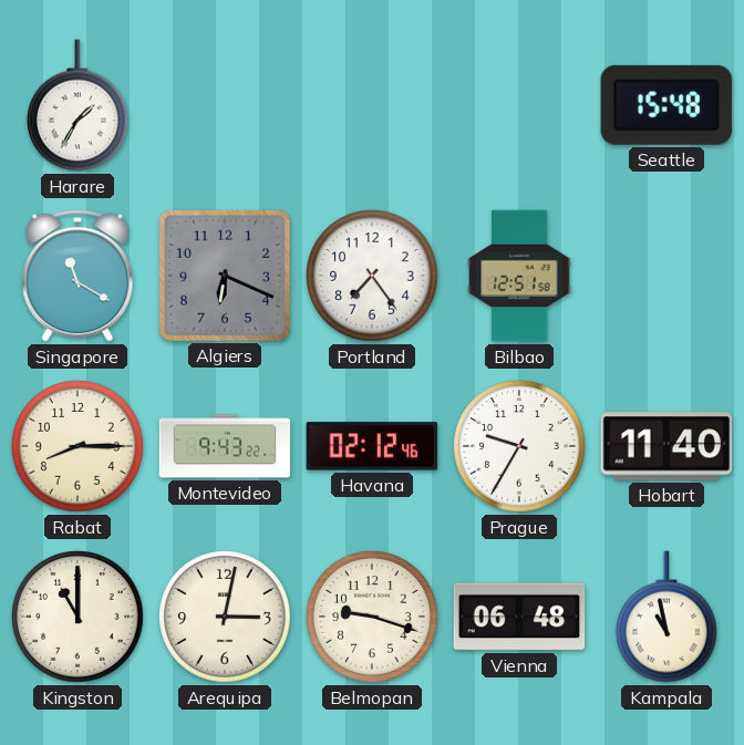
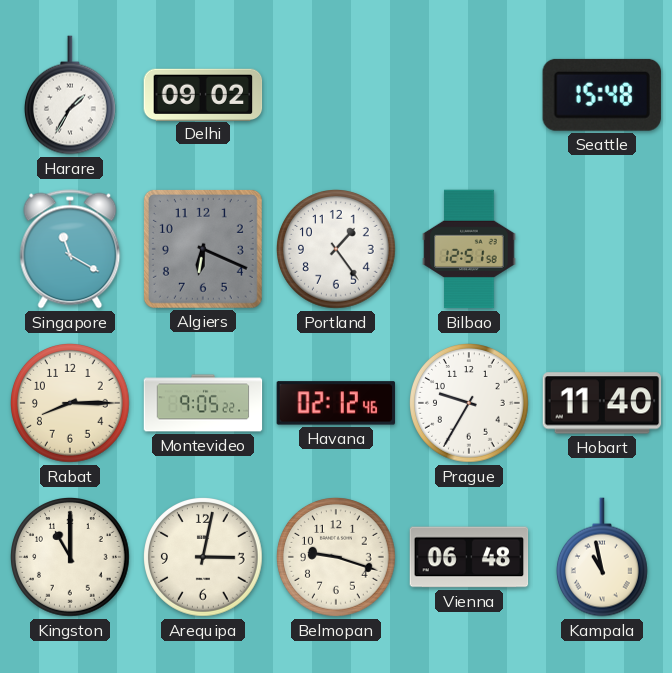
Delhi: none -> 09:02
Portland: 7:24 -> 1:24
Montevideo: 9:43 -> 9:05
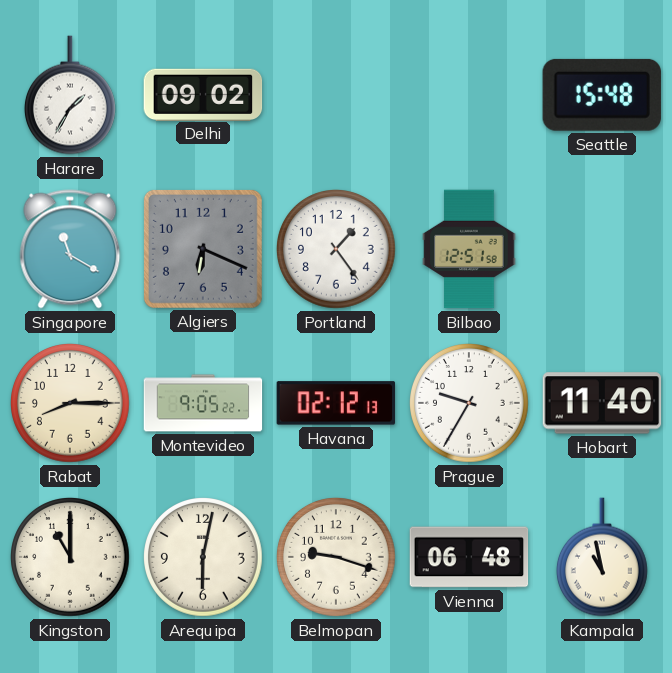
Havana: 02:12:46 -> 02:12:13
Arequipa: 3:02 -> 6:02
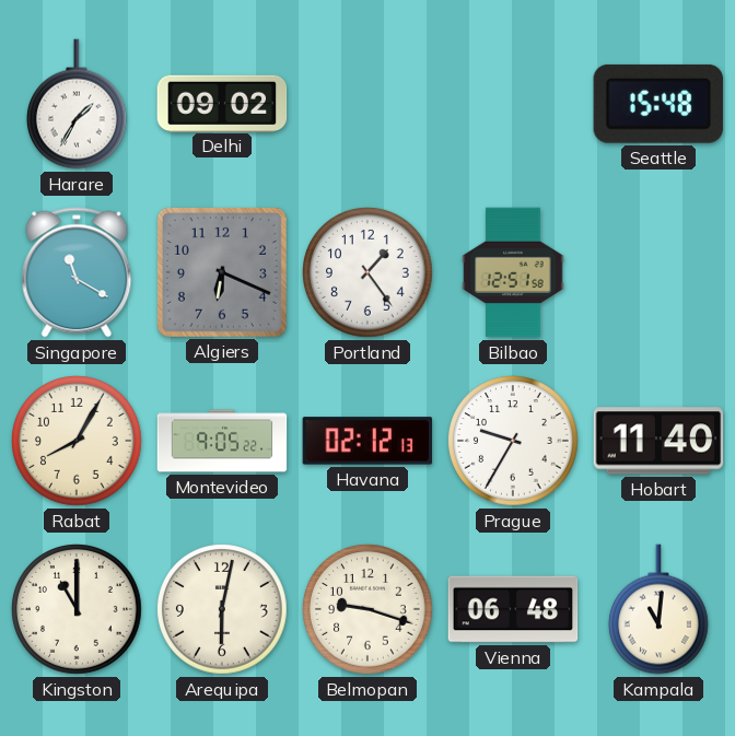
Rabat: 8:15 -> 8:05
Kampala: 10:58 -> 11:01
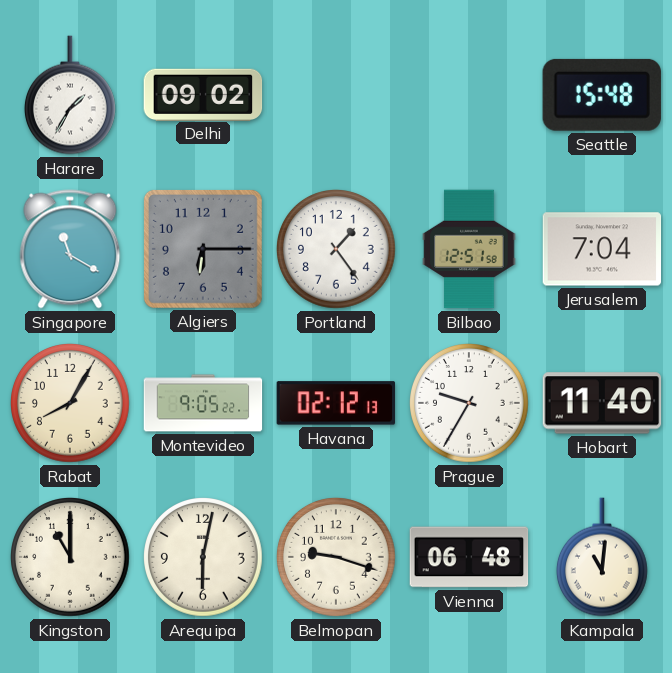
Algiers: 6:19 -> 6:15
Jerusalem: none -> 7:04
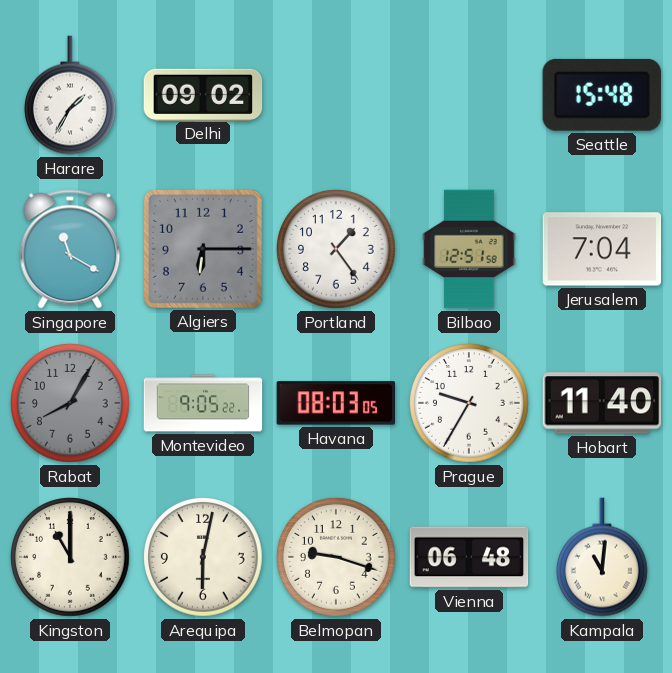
Rabat dial: cream -> grey
Havana: 02:12 -> 08:03
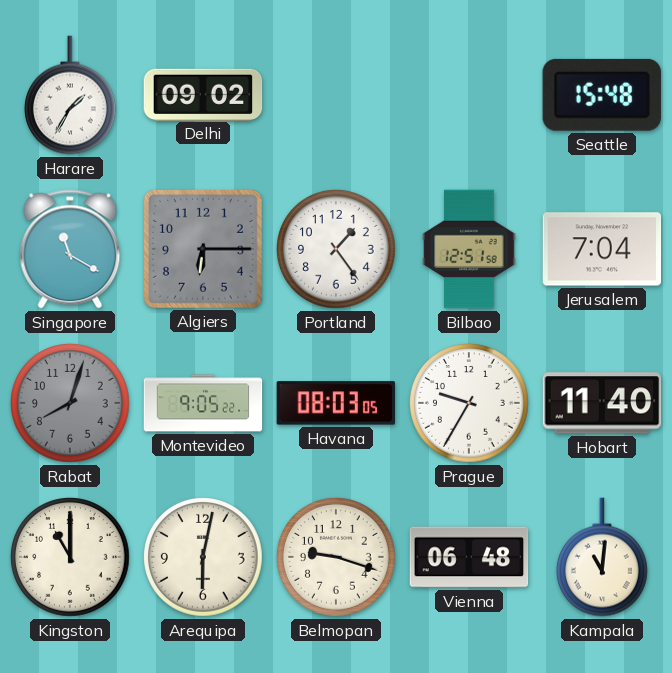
Rabat: 8:05 -> 8:03
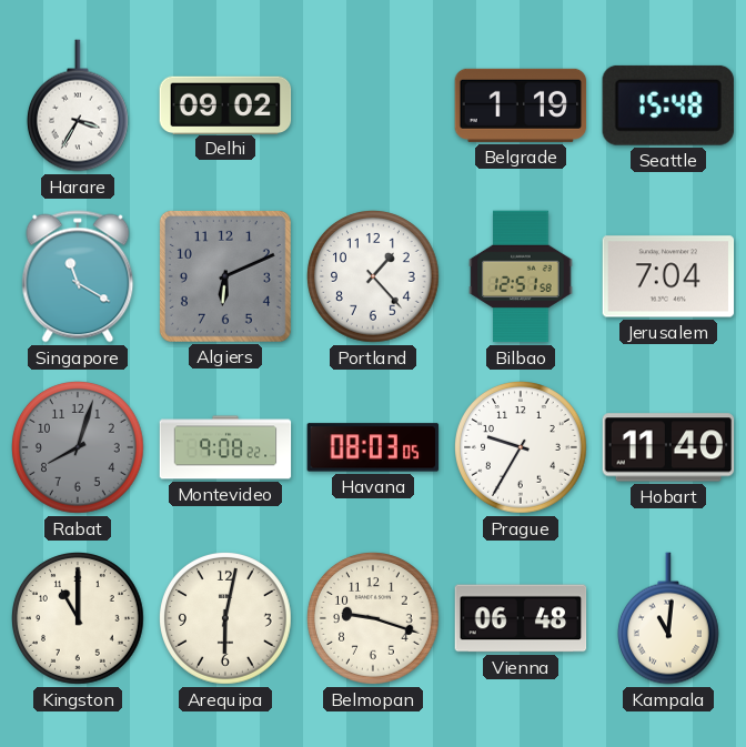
Harare: 1:35 -> 3:35
Belgrade: none -> 1:19
Algiers: 6:15 -> 6:11
Portland: 1:24 -> 1:23
Montevideo: 9:05 -> 9:08
